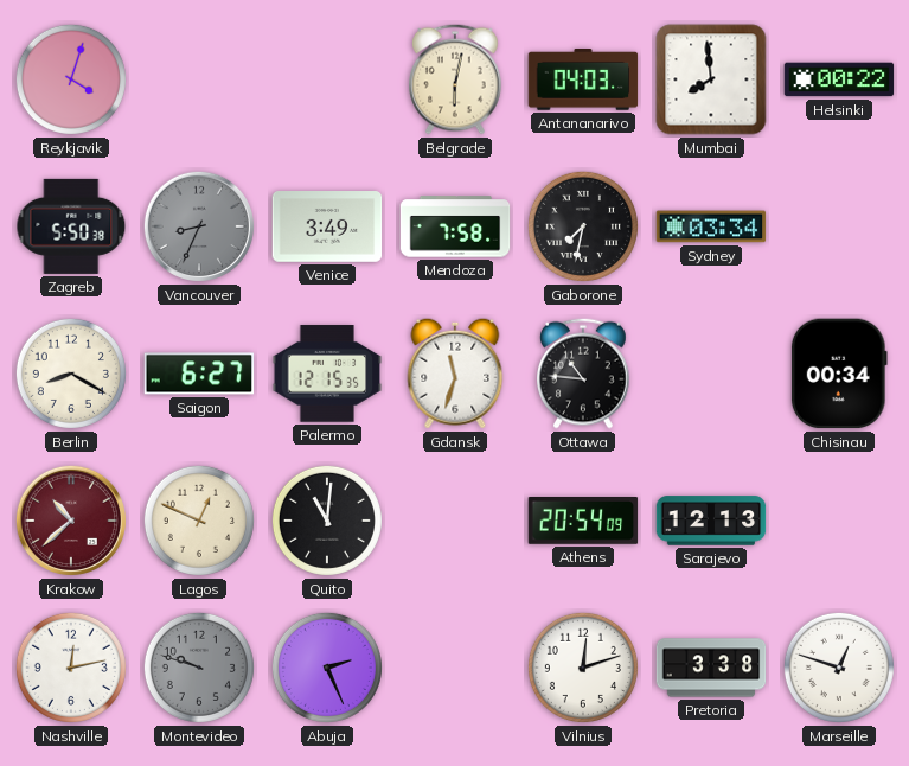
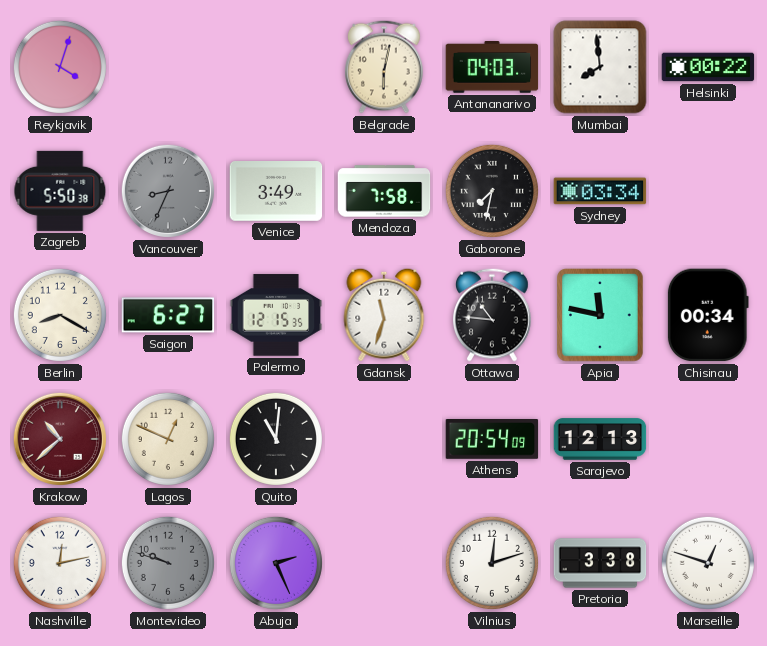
Apia: none -> 11:47
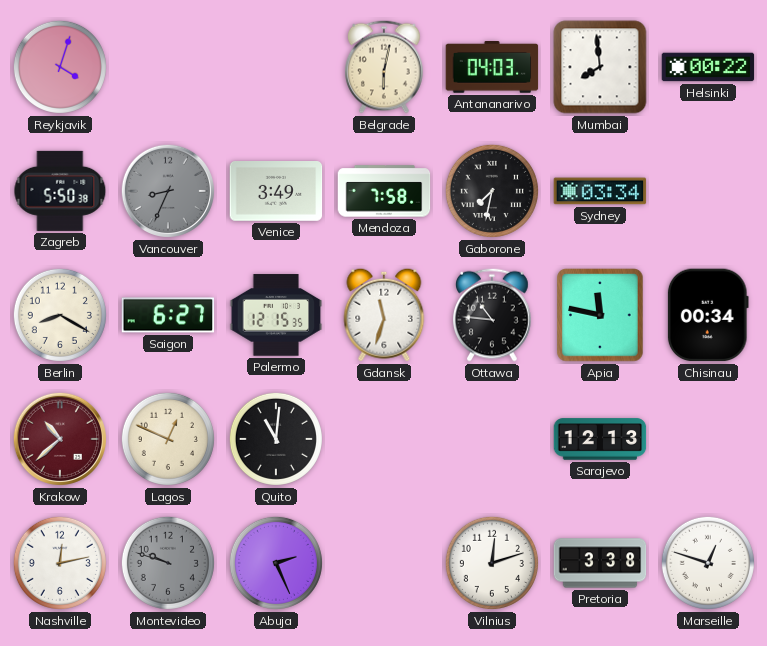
Athens: 20:54 -> none
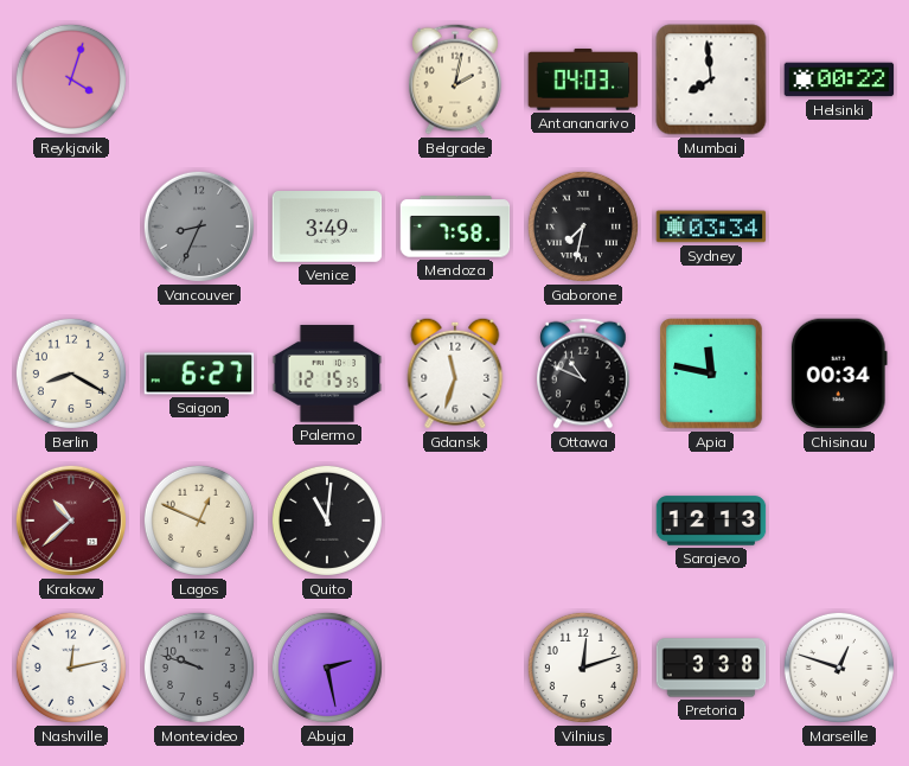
Belgrade: 6:02 -> 2:02
Zagreb: 5:50 -> none
Ottawa: 10:46 -> 10:49
Abuja: 2:26 -> 2:28
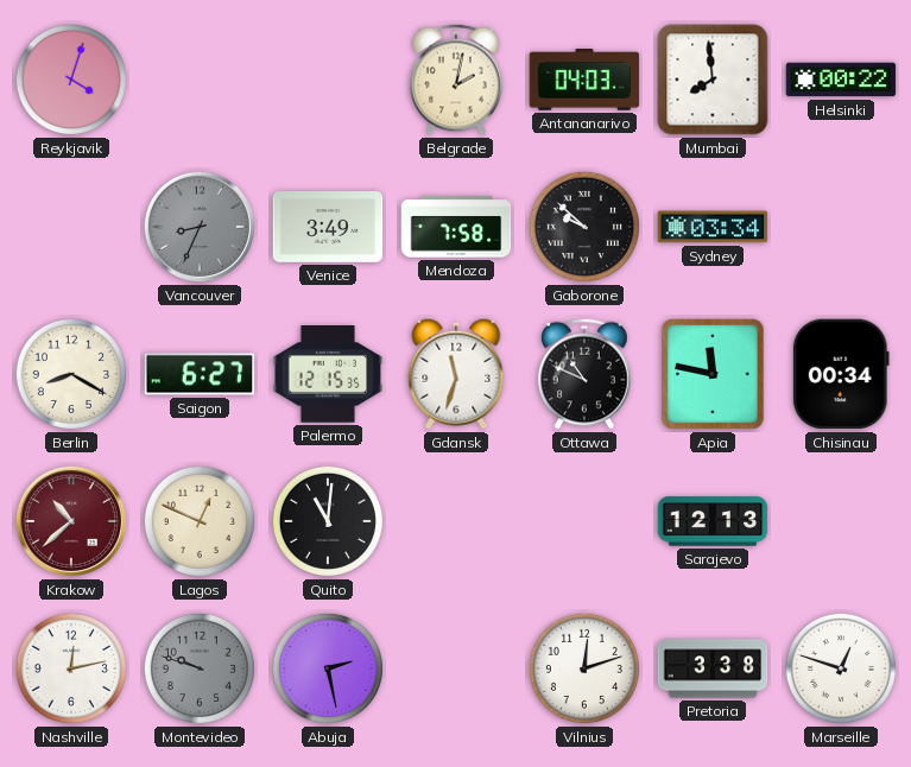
Gaborone: 7:32 -> 9:52
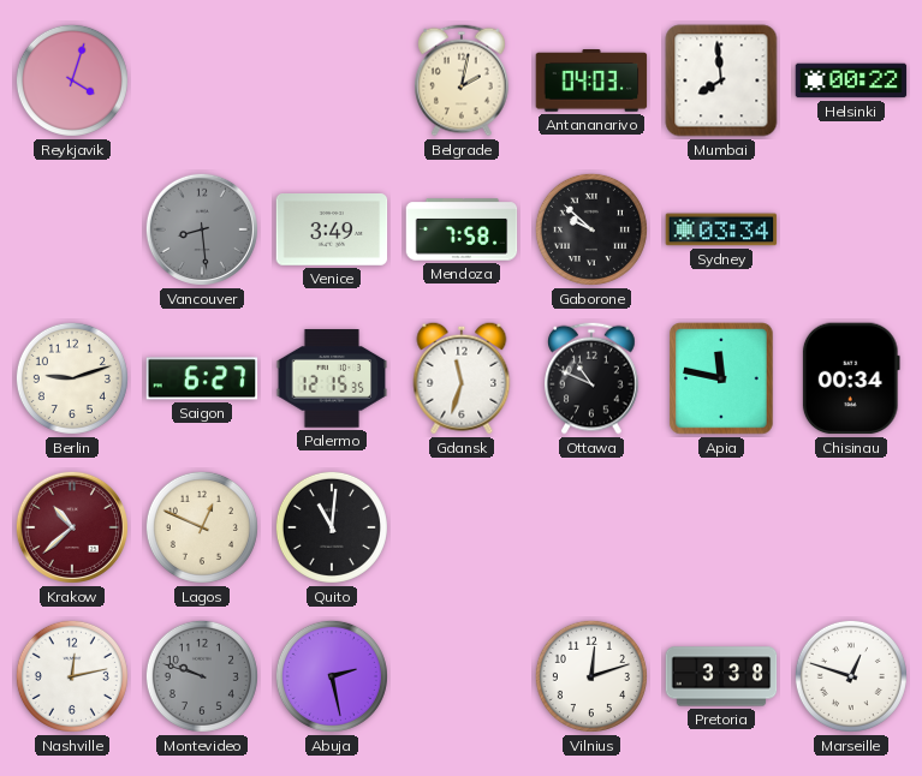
Vancouver: 8:34 -> 8:29
Berlin: 8:20 -> 9:12
Sarajevo: 12:13 -> none
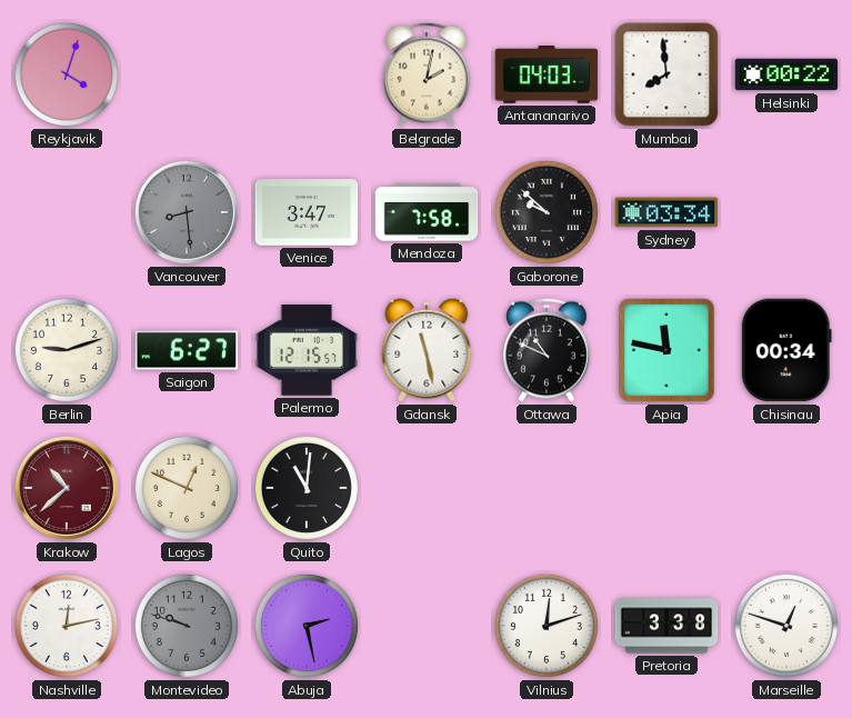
Venice: 3:49 -> 3:47
Palermo: 12:15:35 -> 12:15:57
Gdansk: 11:33 -> 11:28
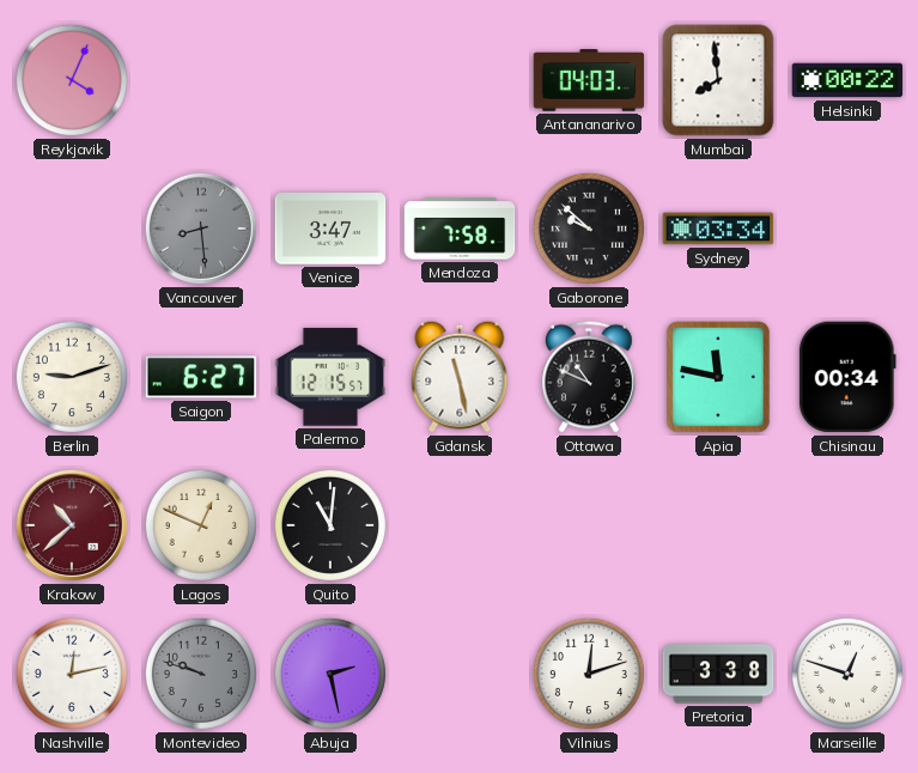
Reykjavik: 4:03 -> 4:04
Belgrade: 2:02 -> none
